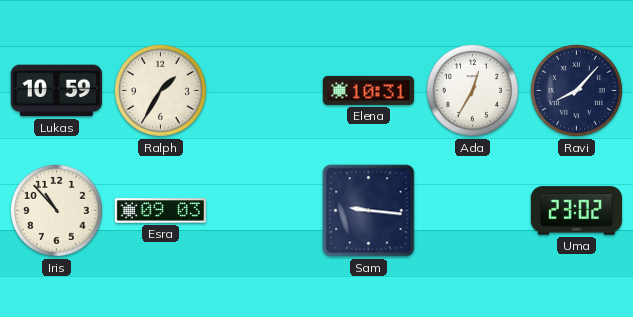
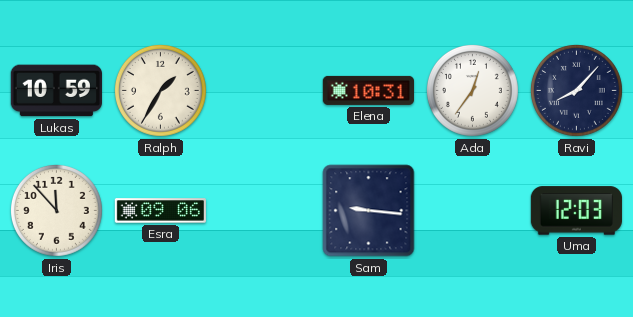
Ada: 12:35 -> 12:36
Iris: 10:53 -> 11:53
Esra: 09:03 -> 09:06
Uma: 23:02 -> 12:03
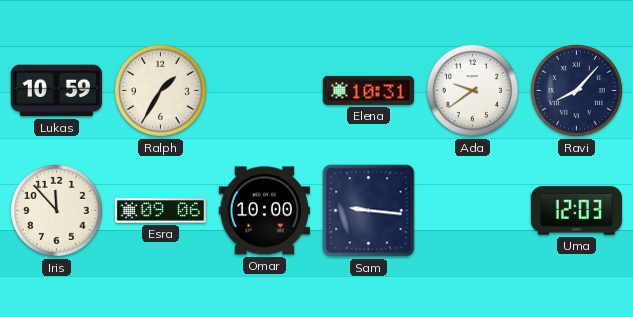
Ada: 12:36 -> 9:39
Omar: none -> 10:00
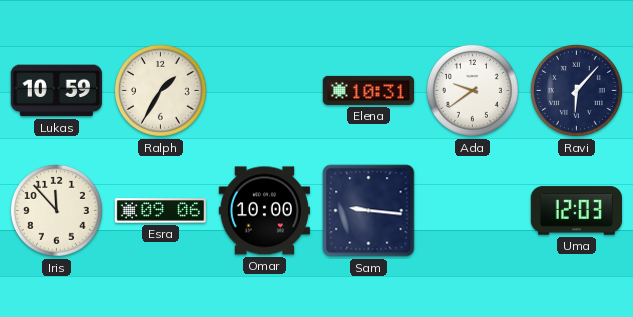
Ravi: 8:07 -> 6:07
